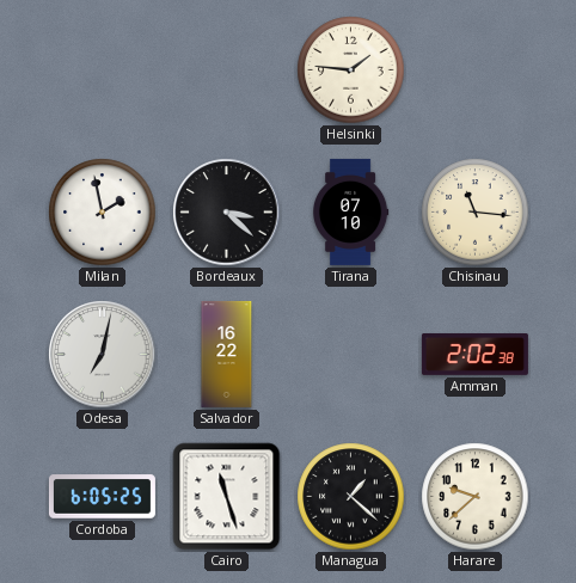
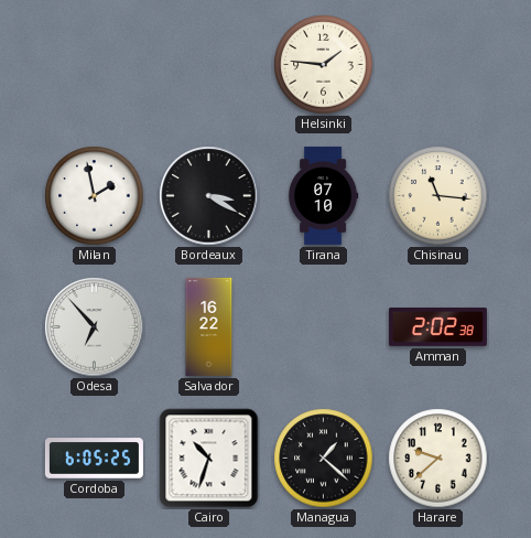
Bordeaux: 3:22 -> 3:20
Odesa: 7:02 -> 6:53
Cairo: 11:27 -> 10:33
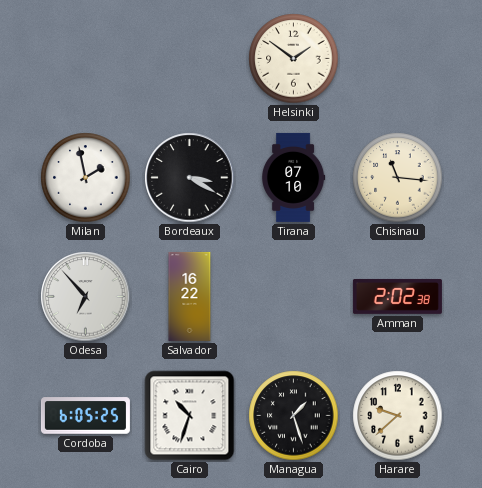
Helsinki: 1:46 -> 1:51
Managua: 1:22 -> 1:27
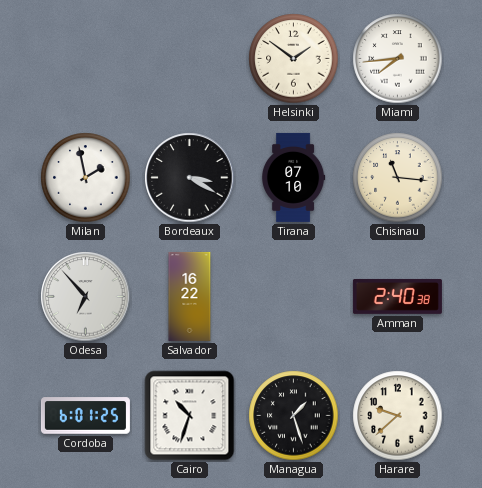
Miami: none -> 7:44
Amman: 2:02 -> 2:40
Cordoba: 6:05 -> 6:01
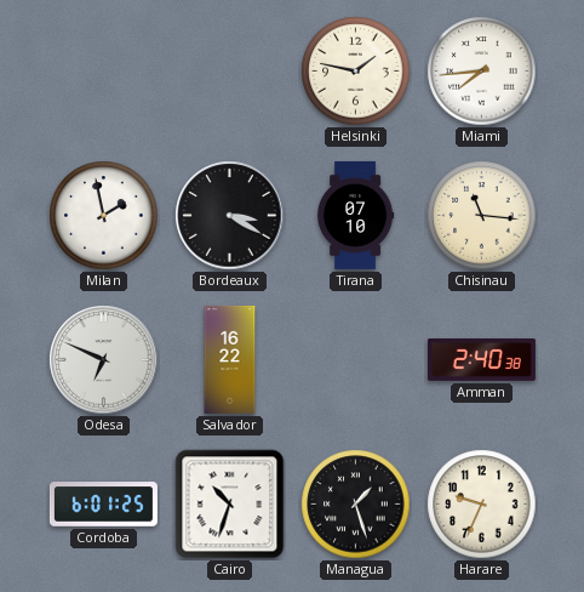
Helsinki: 1:51 -> 1:47
Odesa: 6:53 -> 6:49
Harare: 9:38 -> 9:34
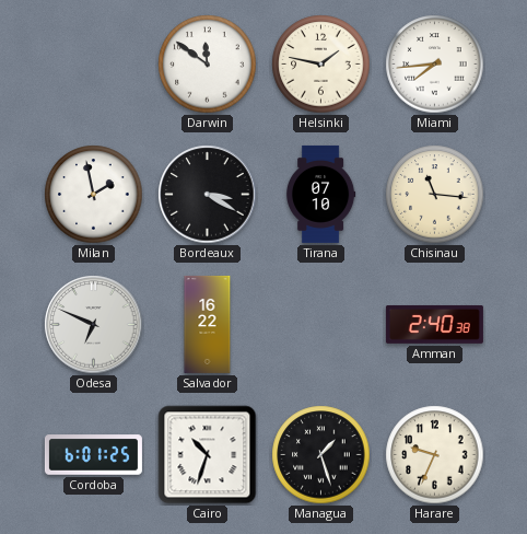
Darwin: none -> 11:51
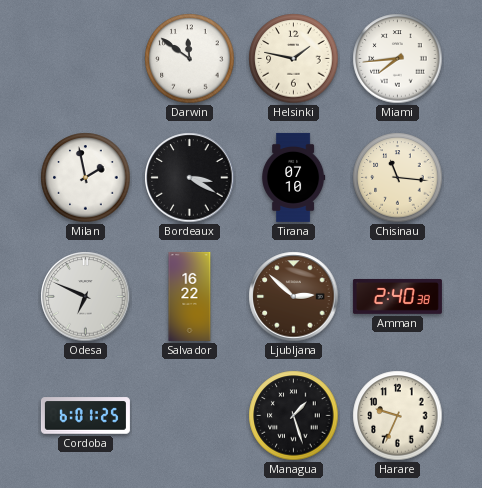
Ljubljana: none -> 2:52
Cairo: 10:33 -> none
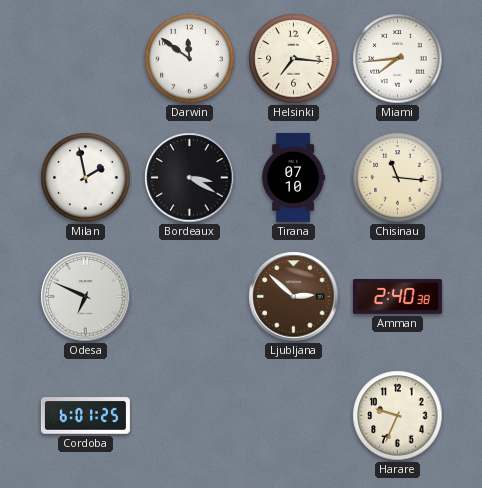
Helsinki: 1:47 -> 7:16
Salvador: 16:22 -> none
Managua: 1:27 -> none
